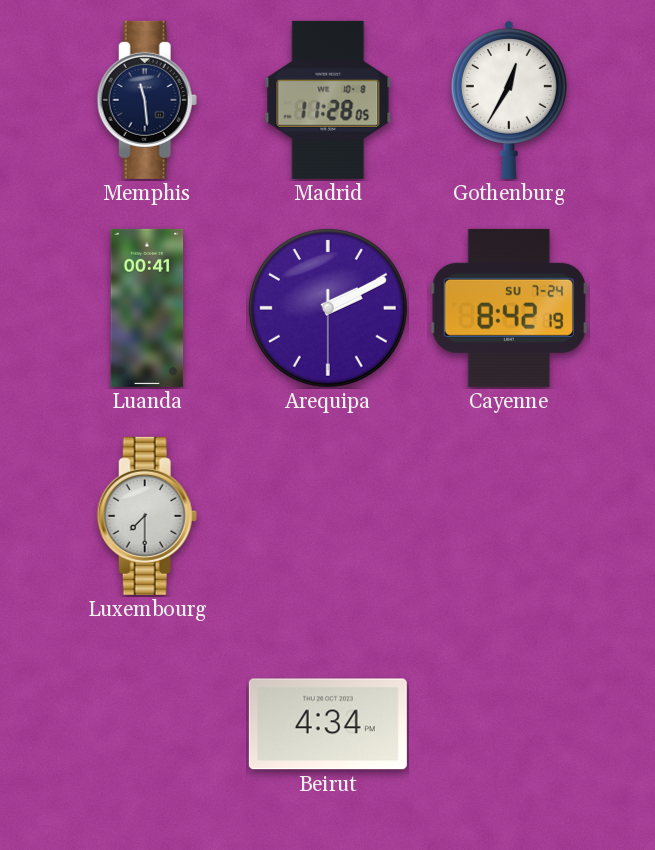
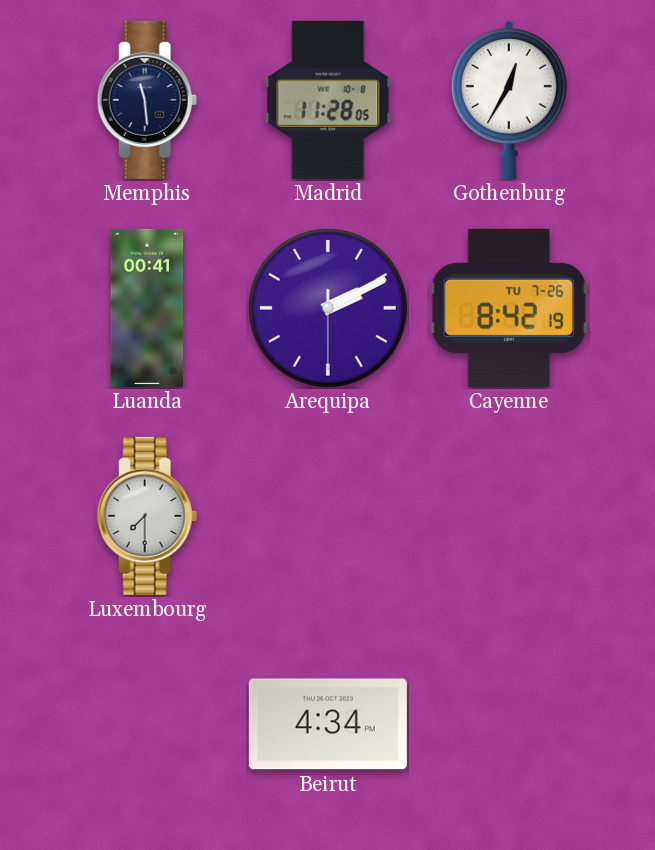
Cayenne date: SU 7-24 -> TU 7-26
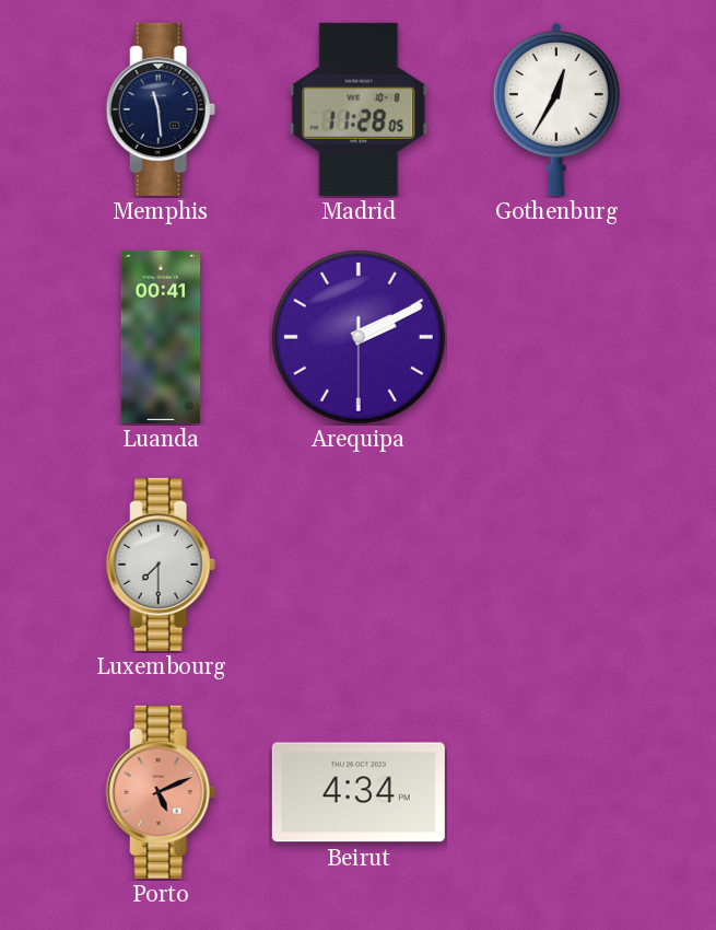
Cayenne: 8:42 -> none
Porto: none -> 5:11
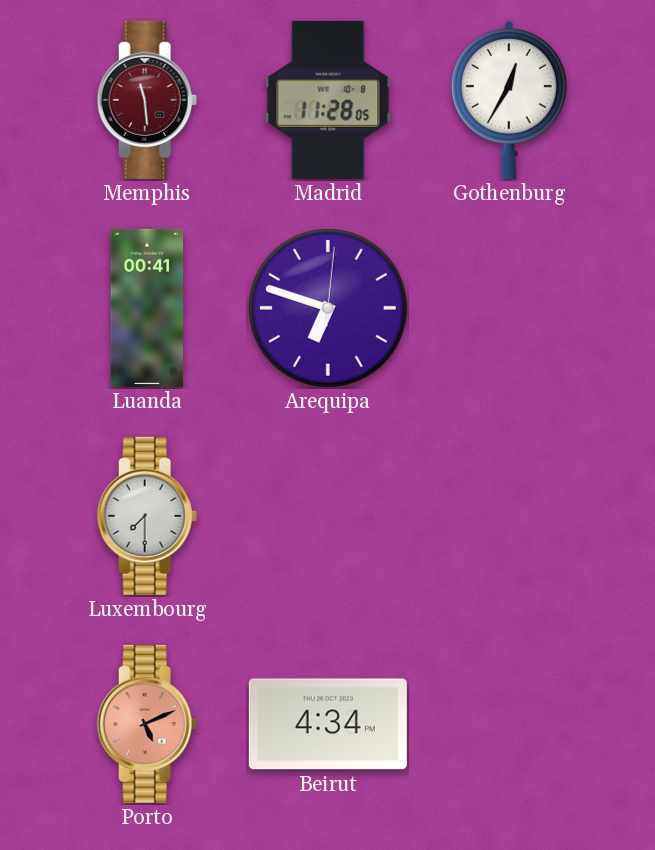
Memphis dial: navy -> burgundy
Arequipa: 2:10 -> 6:48
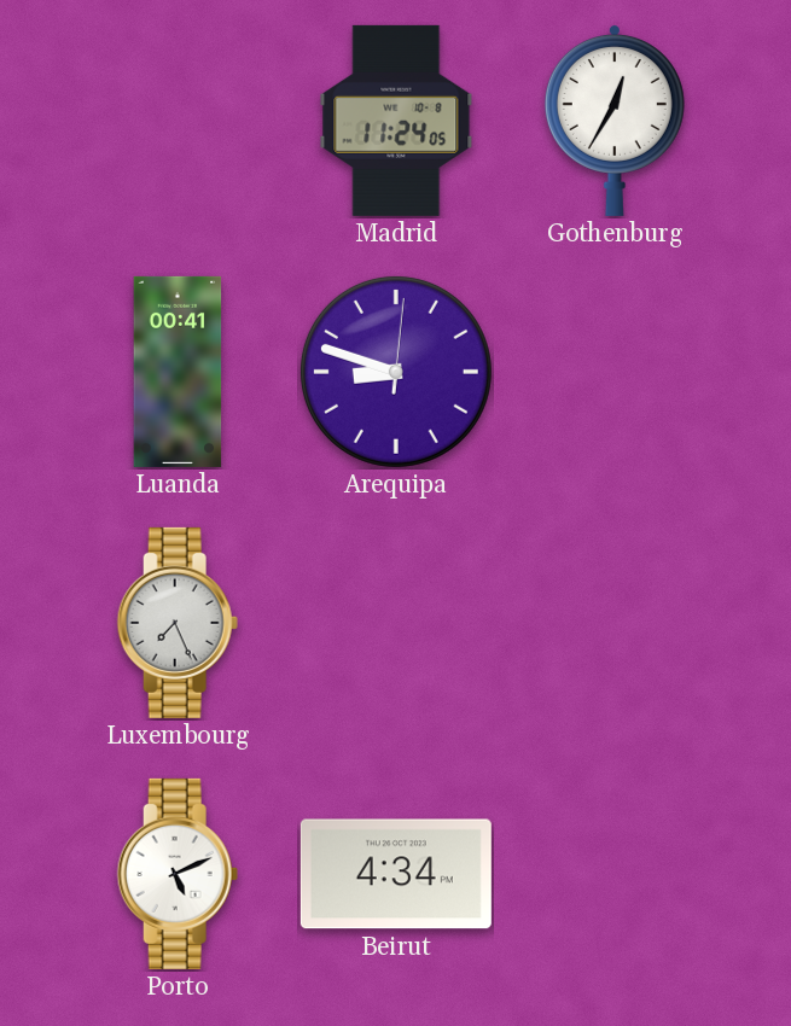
Memphis: 11:29 -> none
Madrid: 11:28 -> 11:24
Arequipa: 6:48 -> 8:48
Luxembourg: 7:30 -> 7:26
Porto dial: salmon -> white
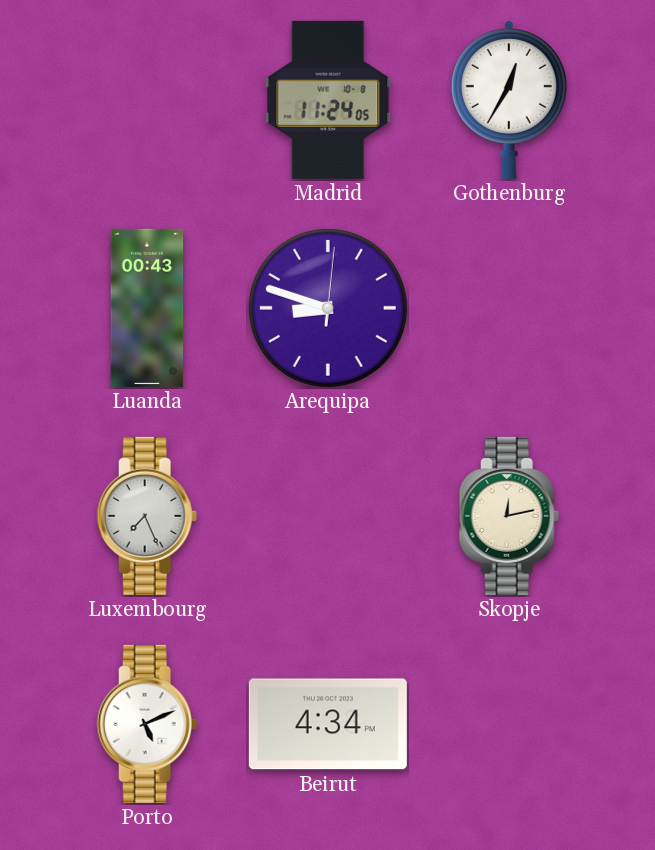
Luanda: 00:41 -> 00:43
Skopje: none -> 12:13
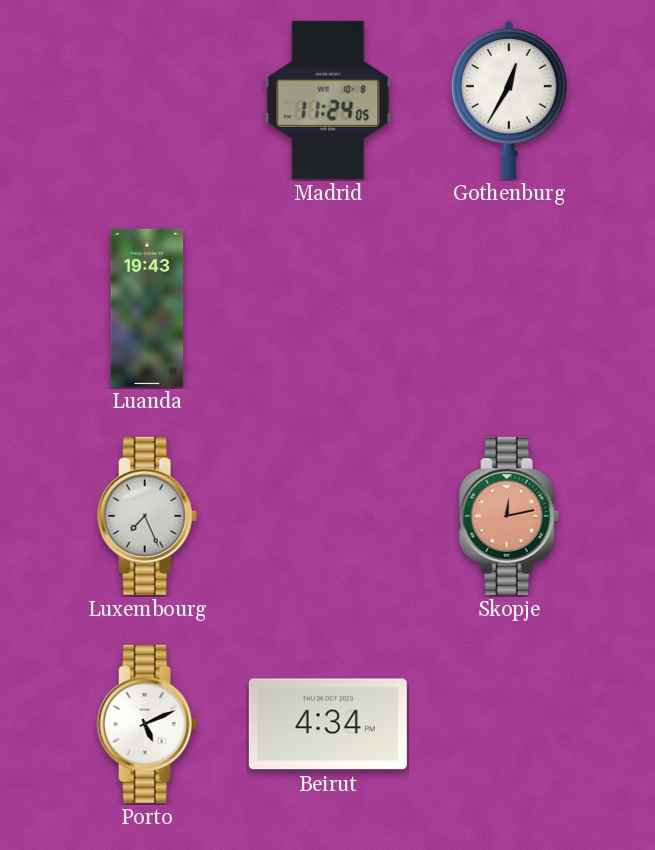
Luanda: 00:43 -> 19:43
Arequipa: 8:48 -> none
Skopje dial: cream -> salmon
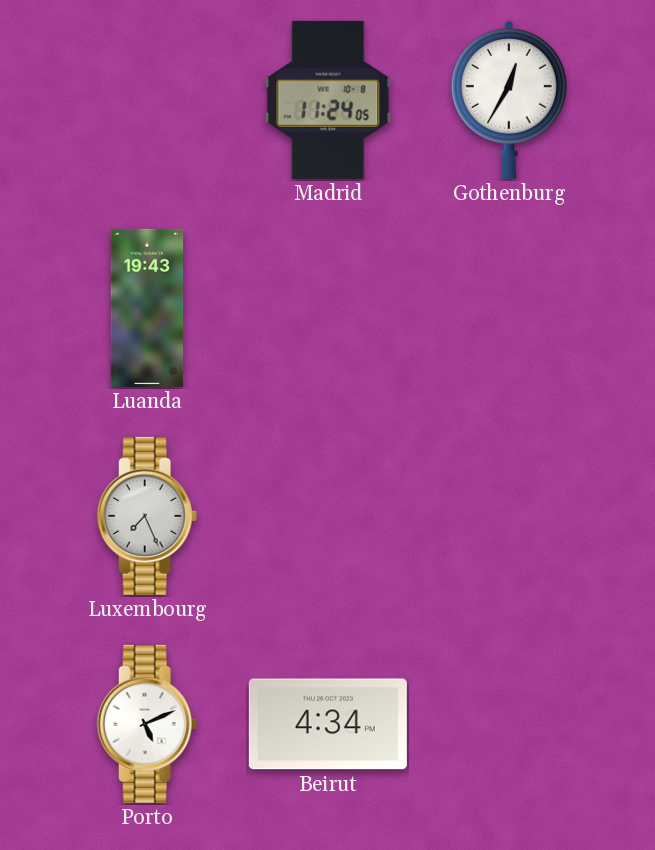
Skopje: 12:13 -> none
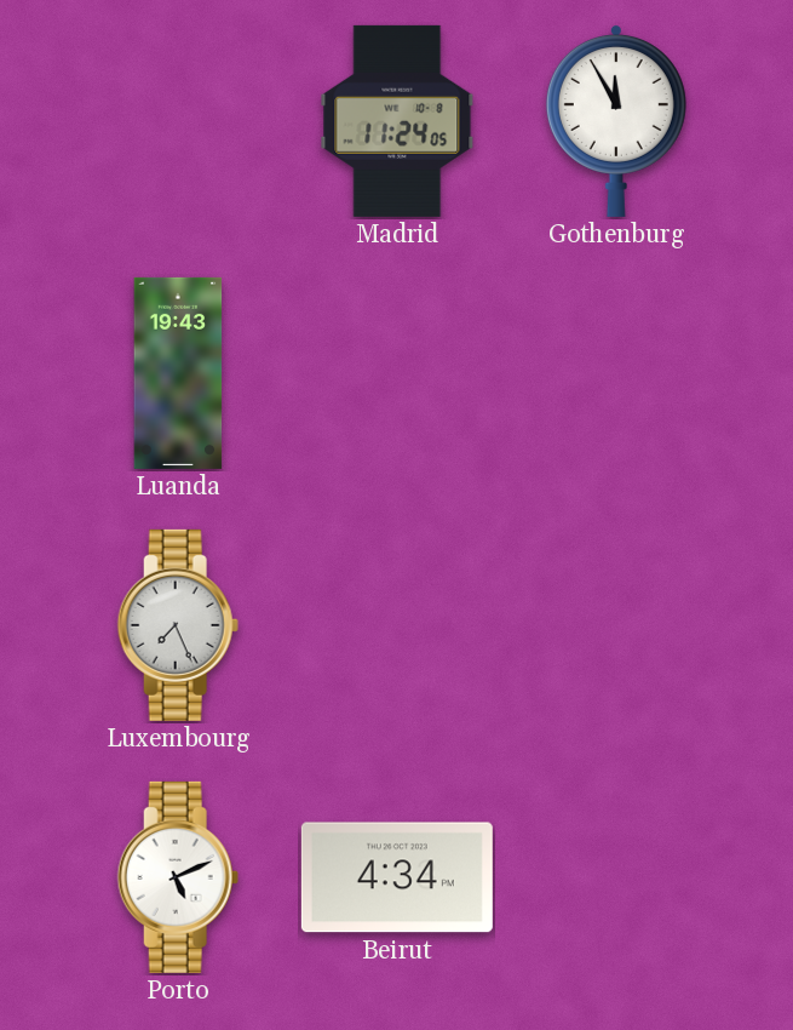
Gothenburg: 12:35 -> 11:55
